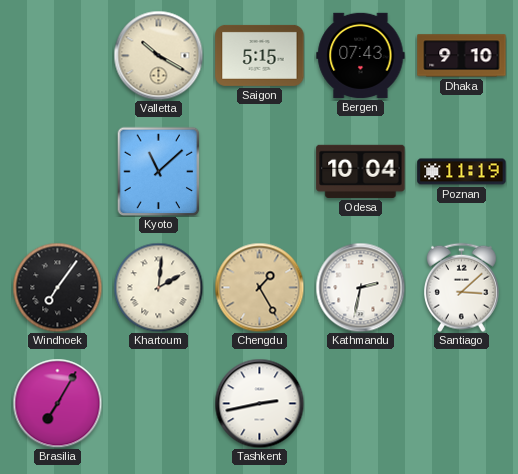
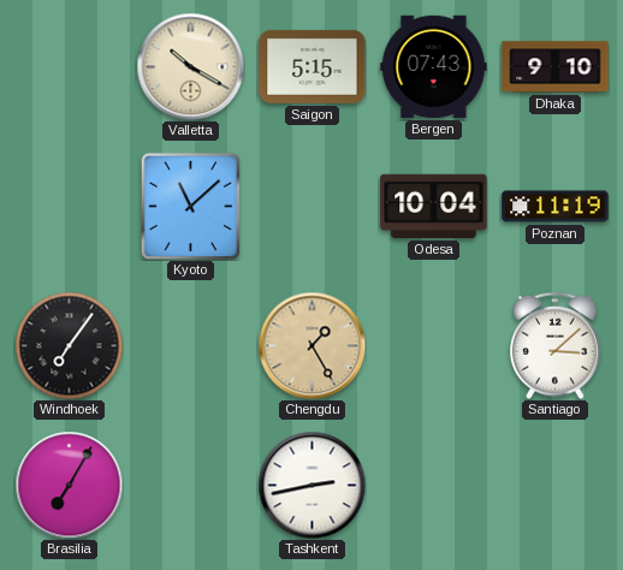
Khartoum: 2:01 -> none
Kathmandu: 2:32 -> none
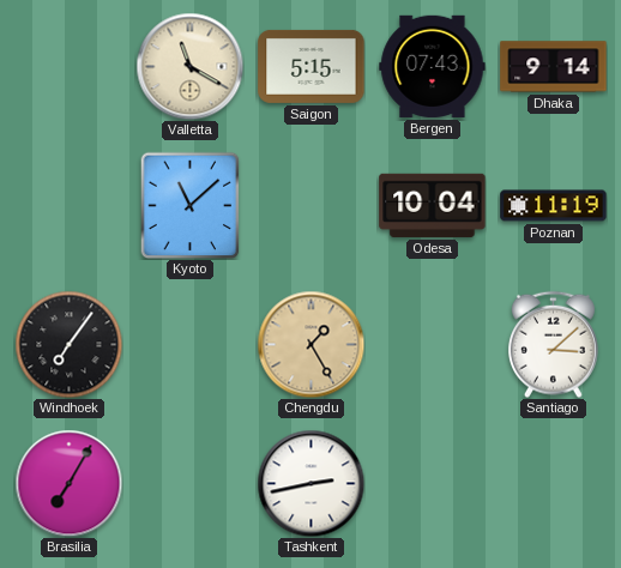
Valletta: 10:20 -> 11:20
Dhaka: 9:10 -> 9:14
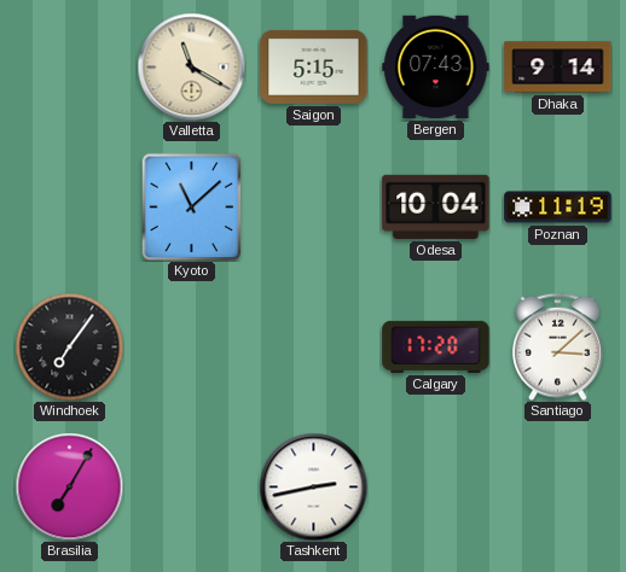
Chengdu: 1:25 -> none
Calgary: none -> 17:20
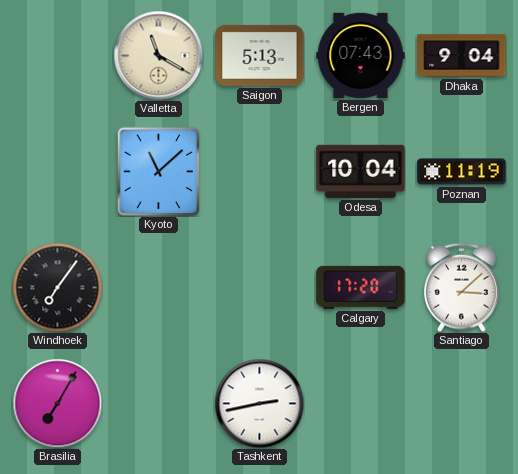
Saigon: 5:15 -> 5:13
Dhaka: 9:14 -> 9:04
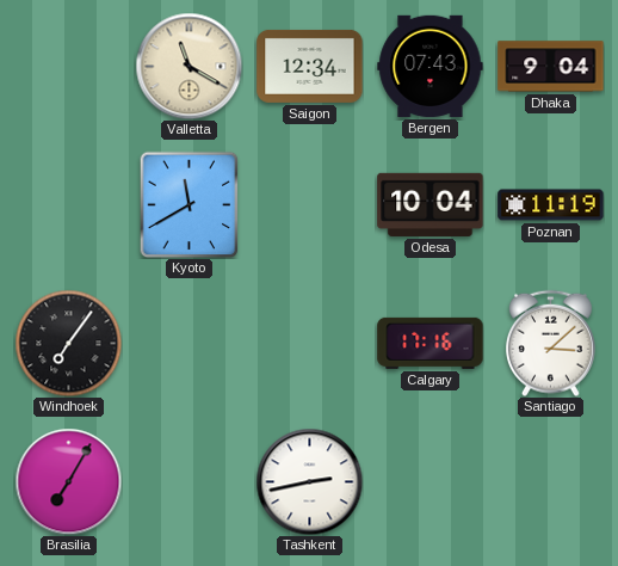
Saigon: 5:13 -> 12:34
Kyoto: 11:08 -> 11:40
Calgary: 17:20 -> 17:16
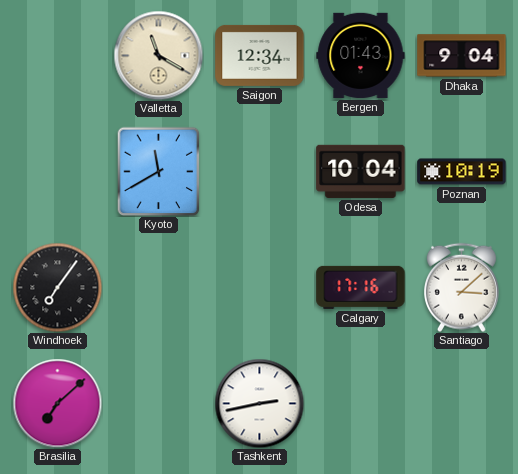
Bergen: 07:43 -> 01:43
Poznan: 11:19 -> 10:19
Brasilia: 7:05 -> 7:08
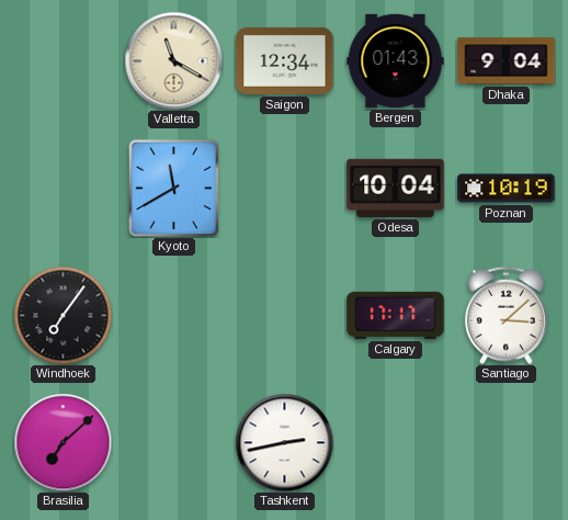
Calgary: 17:16 -> 17:17
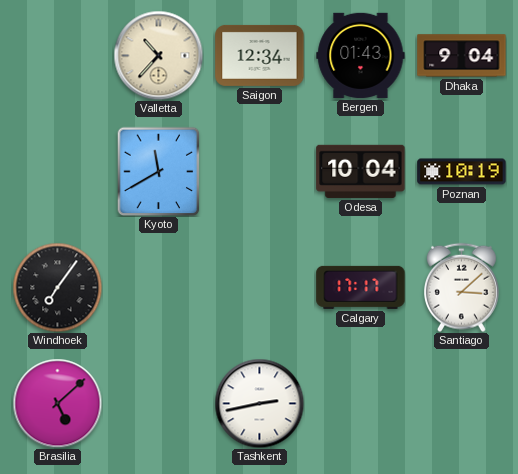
Valletta: 11:20 -> 10:37
Brasilia: 7:08 -> 5:08
